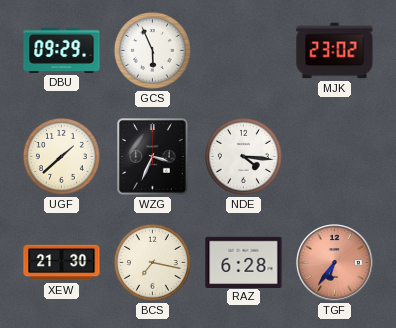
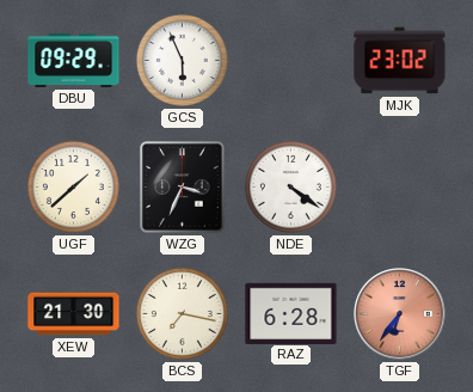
NDE: 4:16 -> 4:21
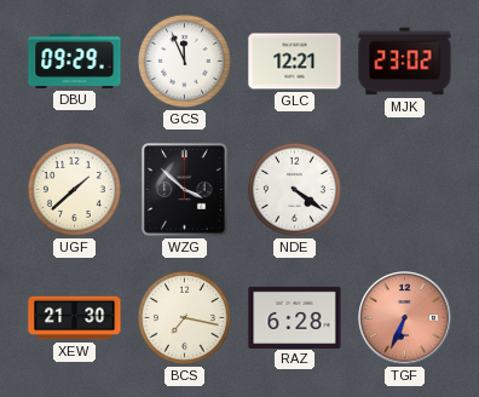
GCS: 5:56 -> 11:56
GLC: none -> 12:21
WZG: 3:34 -> 3:52
TGF: 6:36 -> 6:34
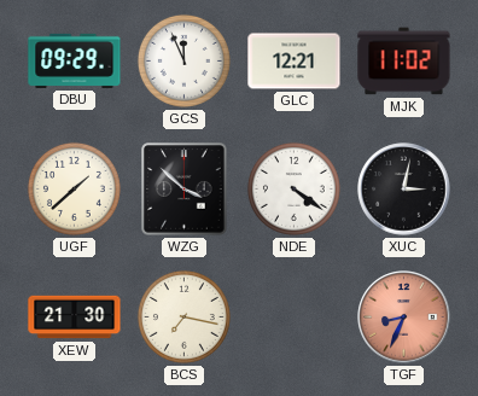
MJK: 23:02 -> 11:02
XUC: none -> 3:02
RAZ: 6:28 -> none
TGF: 6:34 -> 8:34
